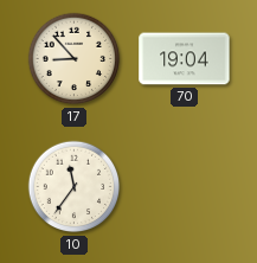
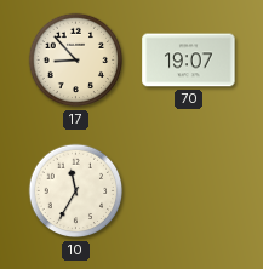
70: 19:04 -> 19:07
10: 11:36 -> 11:35
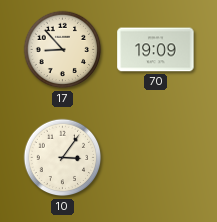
70: 19:07 -> 19:09
10: 11:35 -> 3:06
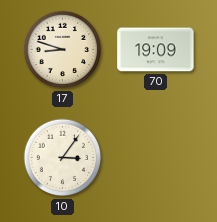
17: 8:53 -> 8:48
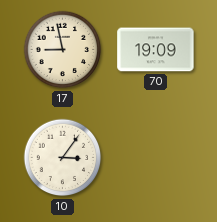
17: 8:48 -> 8:58
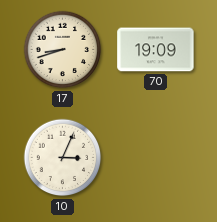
17: 8:58 -> 8:42
10: 3:06 -> 3:04
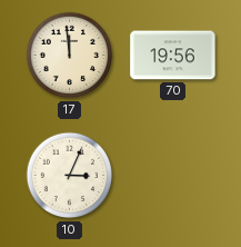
17: 8:42 -> 11:59
70: 19:09 -> 19:56
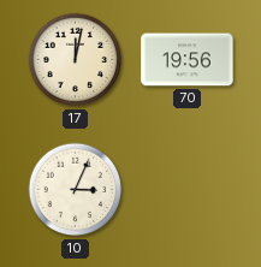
17: 11:59 -> 12:02
